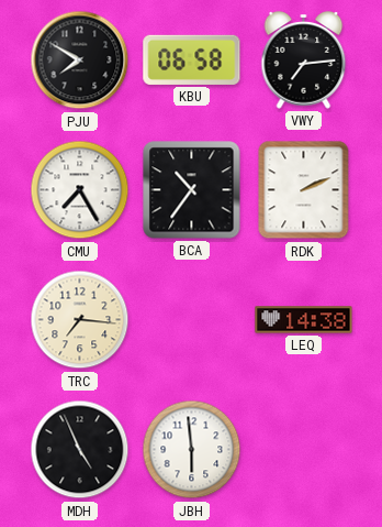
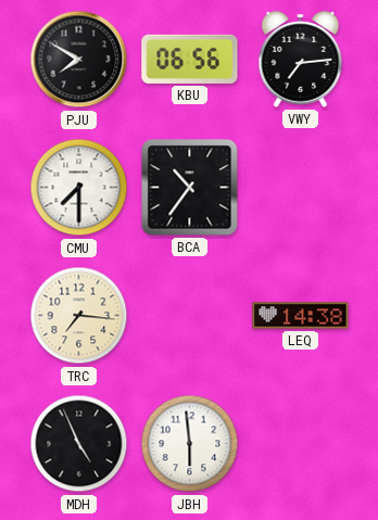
KBU: 06:58 -> 06:56
CMU: 7:25 -> 7:30
RDK: 2:11 -> none
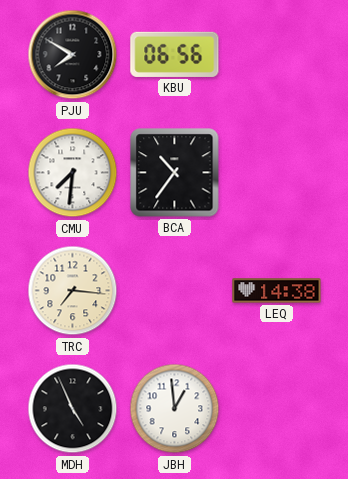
VWY: 7:14 -> none
CMU: 7:30 -> 7:31
JBH: 5:59 -> 12:59
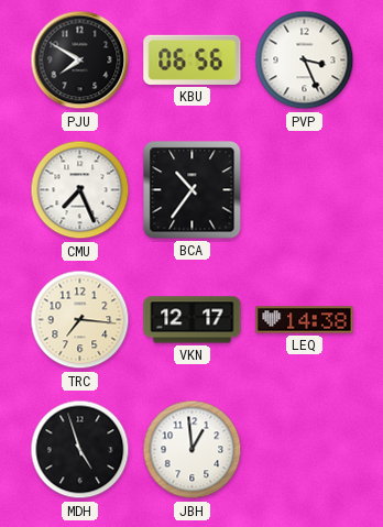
PVP: none -> 3:26
CMU: 7:31 -> 7:26
VKN: none -> 12:17
MDH: 4:56 -> 4:57
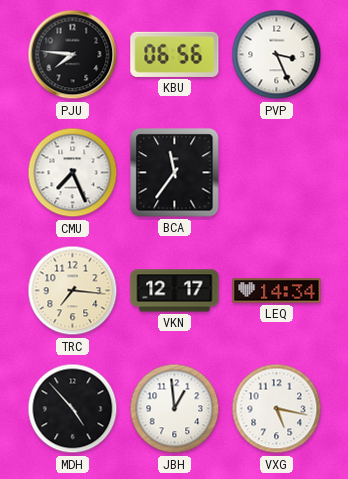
PJU: 7:50 -> 7:46
BCA: 10:36 -> 11:36
LEQ: 14:38 -> 14:34
MDH: 4:57 -> 4:53
VXG: none -> 5:17
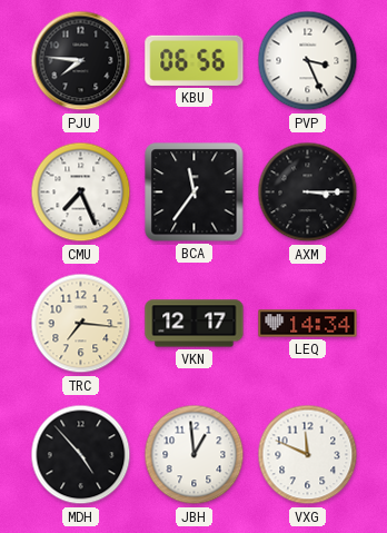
AXM: none -> 3:15
VXG: 5:17 -> 11:49
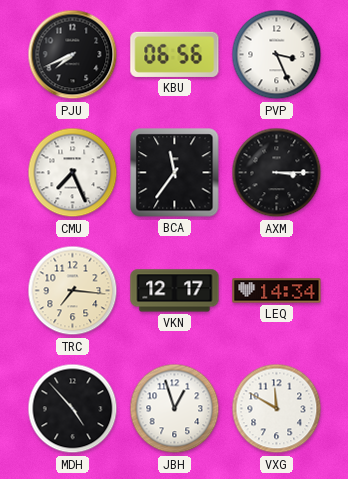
PJU: 7:46 -> 7:41
JBH: 12:59 -> 12:57
VXG: 11:49 -> 11:50
